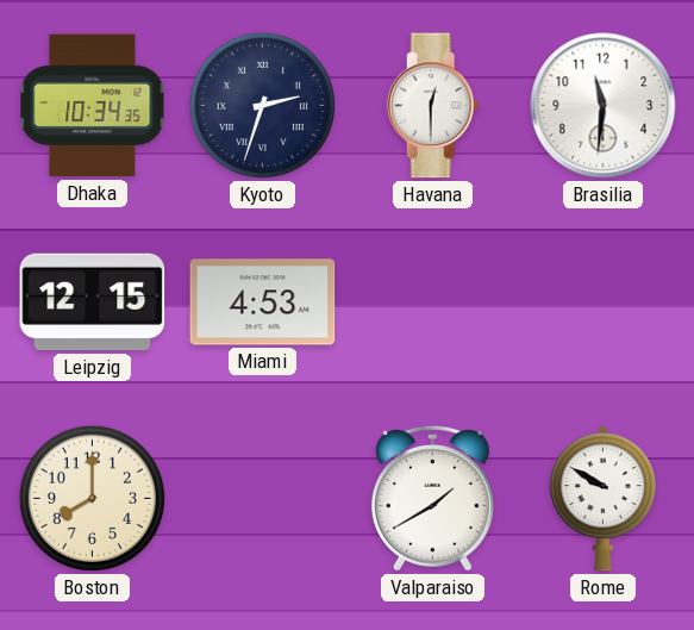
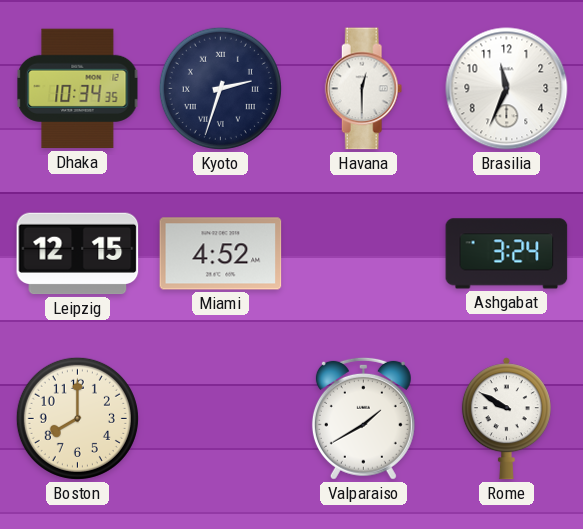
Brasilia: 11:31 -> 11:34
Miami: 4:53 -> 4:52
Ashgabat: none -> 3:24
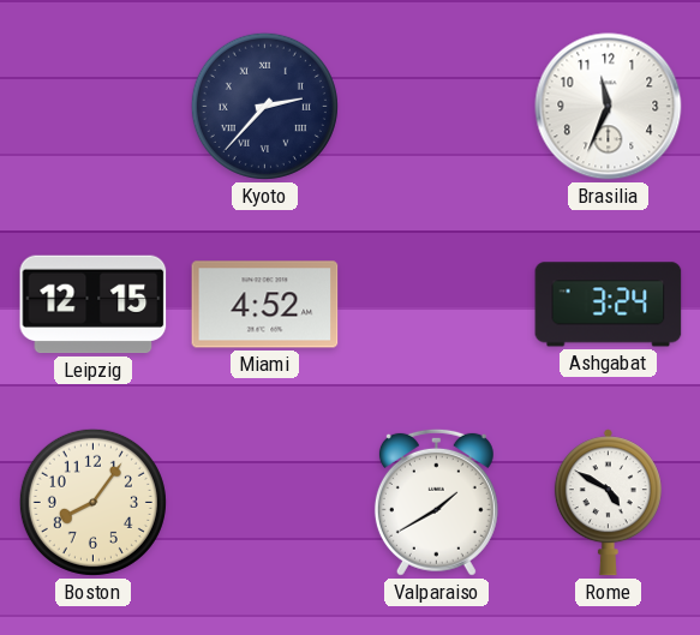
Dhaka: 10:34 -> none
Kyoto: 2:33 -> 2:37
Havana: 12:30 -> none
Boston: 8:00 -> 8:06
Rome: 9:50 -> 4:50
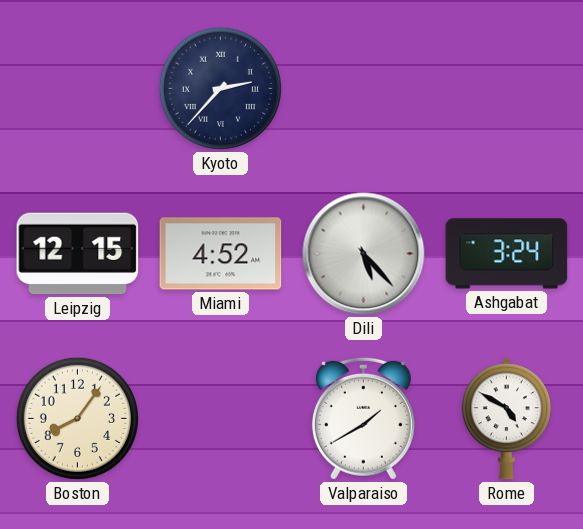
Brasilia: 11:34 -> none
Dili: none -> 5:23
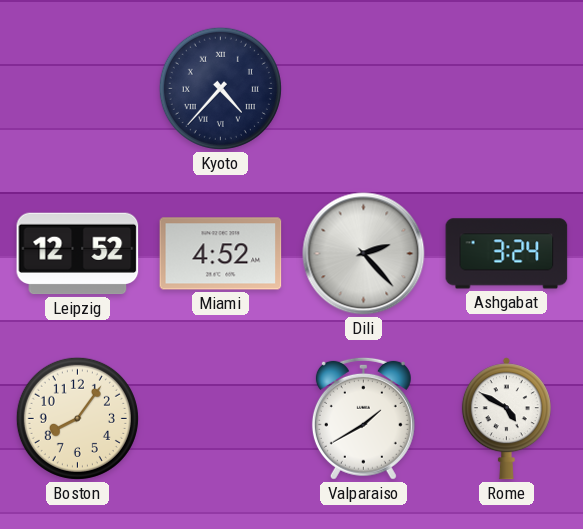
Kyoto: 2:37 -> 4:37
Leipzig: 12:15 -> 12:52
Dili: 5:23 -> 2:23
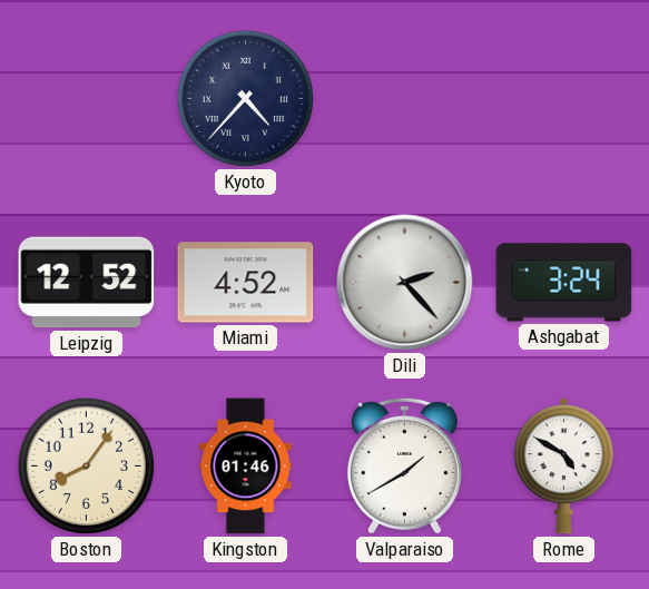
Kingston: none -> 01:46
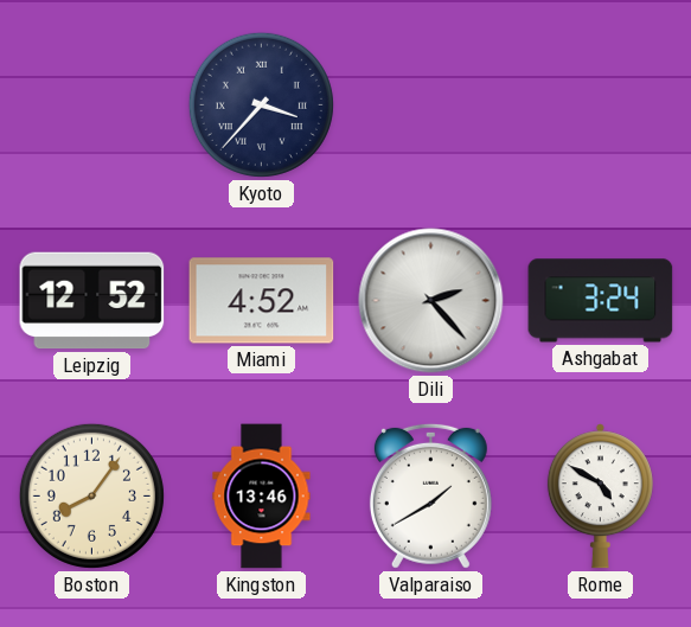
Kyoto: 4:37 -> 3:37
Kingston: 01:46 -> 13:46
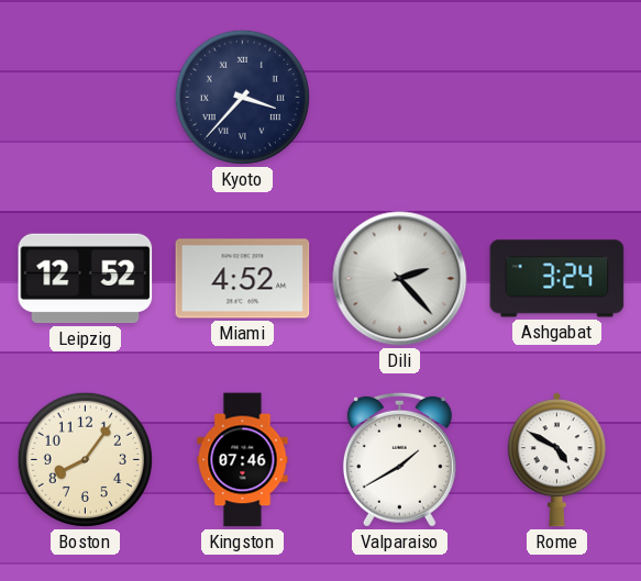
Kingston: 13:46 -> 07:46
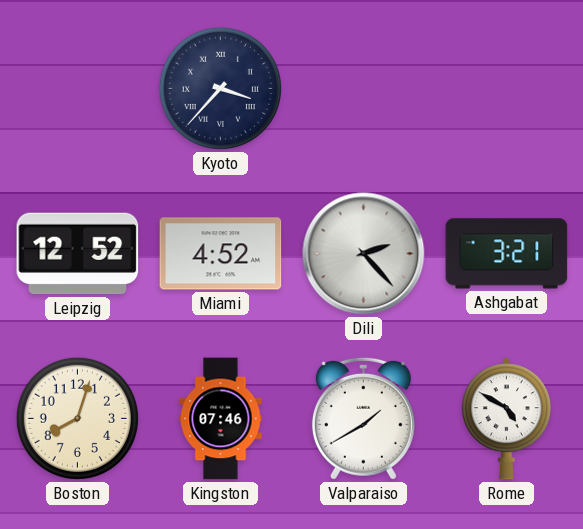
Ashgabat: 3:24 -> 3:21
Boston: 8:06 -> 8:03
